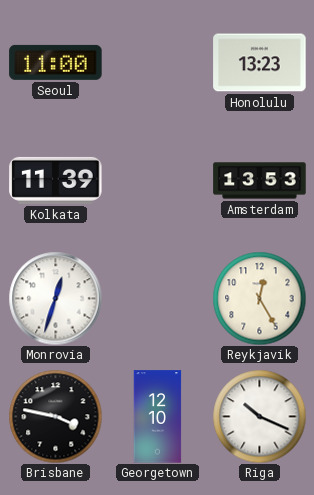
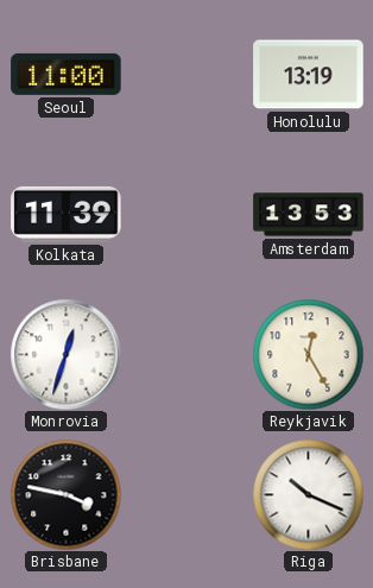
Honolulu: 13:23 -> 13:19
Georgetown: 12:10 -> none
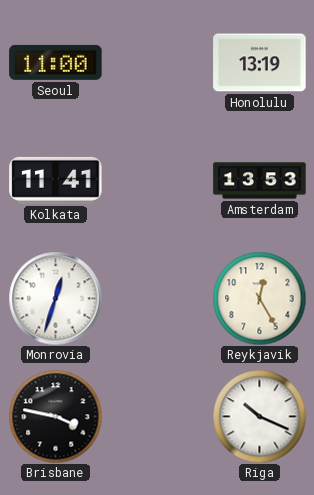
Kolkata: 11:39 -> 11:41
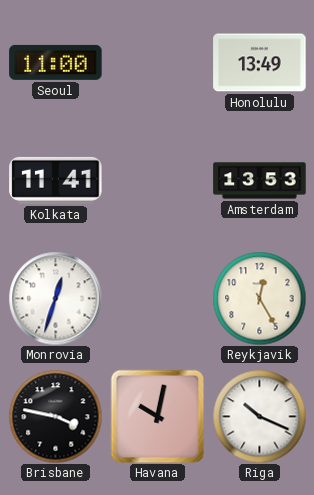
Honolulu: 13:19 -> 13:49
Havana: none -> 10:02
